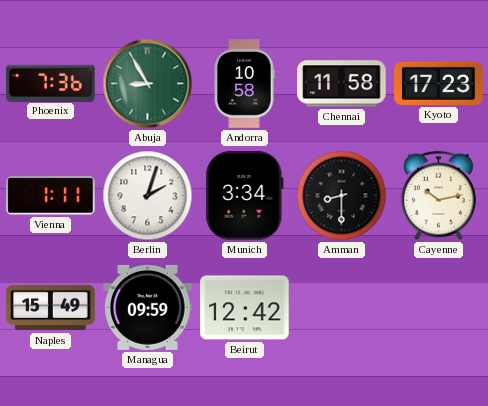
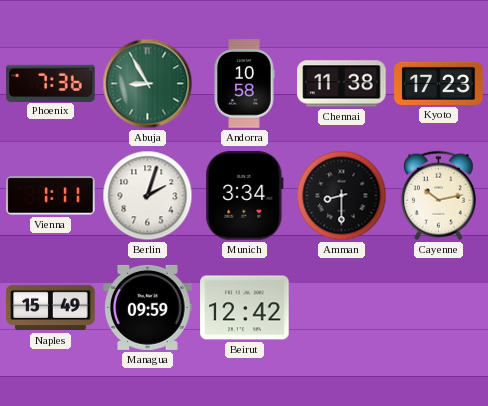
Chennai: 11:58 -> 11:38
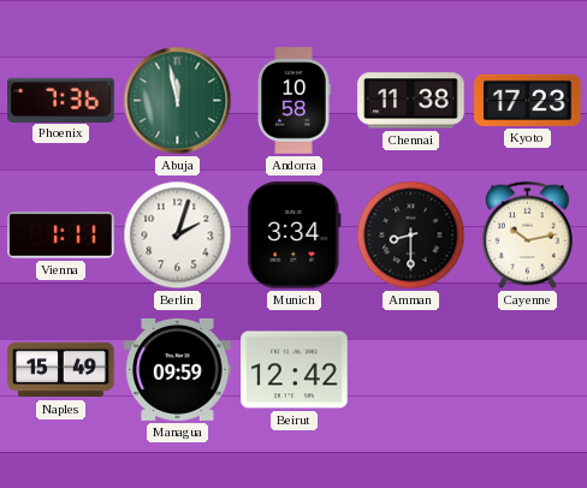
Abuja: 8:55 -> 11:58
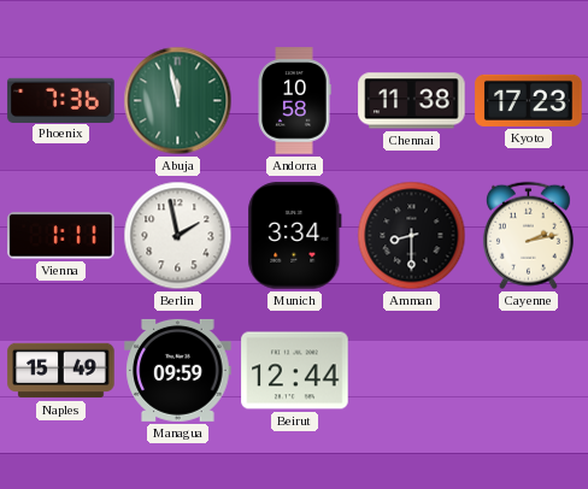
Berlin: 2:03 -> 1:58
Cayenne: 10:13 -> 2:13
Beirut: 12:42 -> 12:44
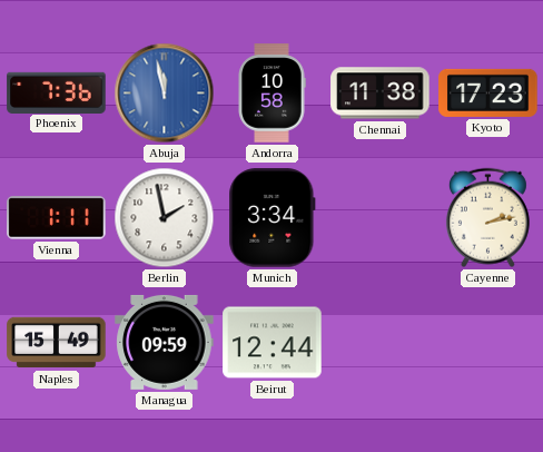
Abuja dial: green -> blue
Amman: 8:30 -> none
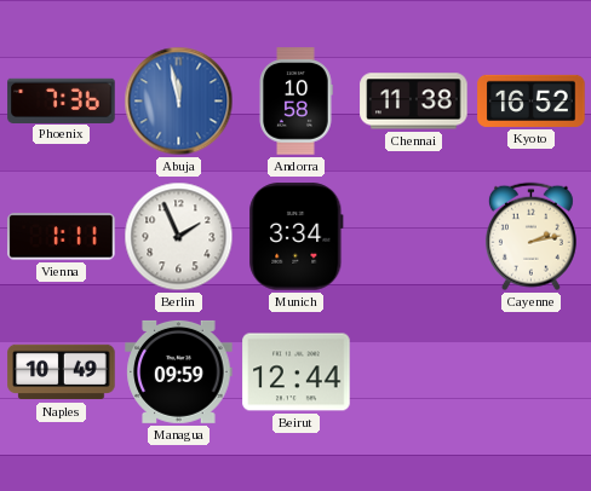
Kyoto: 17:23 -> 16:52
Berlin: 1:58 -> 1:56
Naples: 15:49 -> 10:49
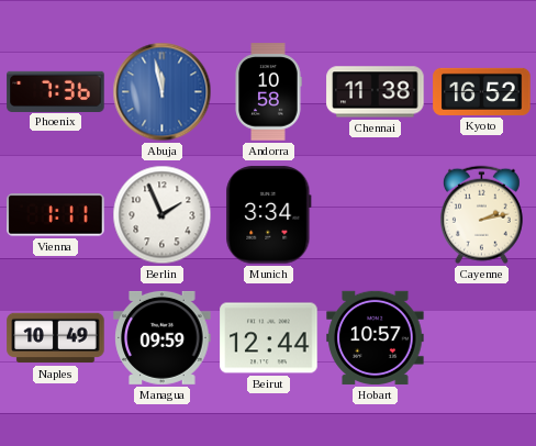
Hobart: none -> 10:57
